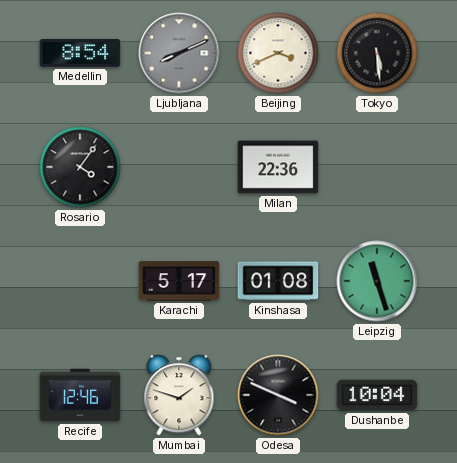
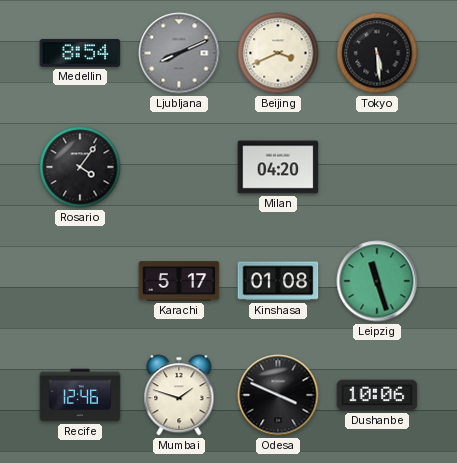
Milan: 22:36 -> 04:20
Dushanbe: 10:04 -> 10:06
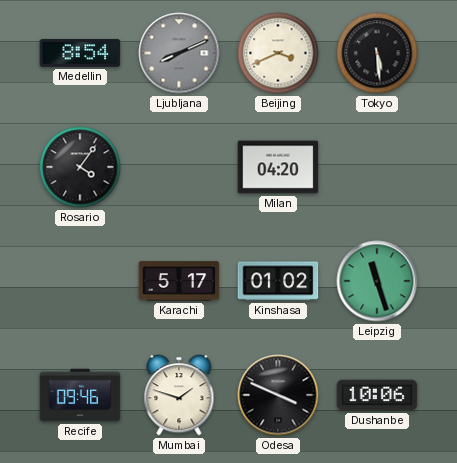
Kinshasa: 01:08 -> 01:02
Recife: 12:46 -> 09:46
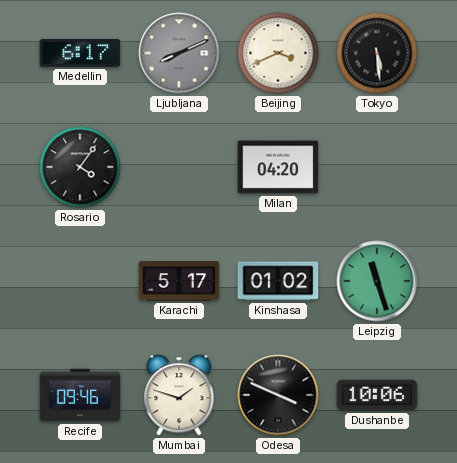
Medellin: 8:54 -> 6:17
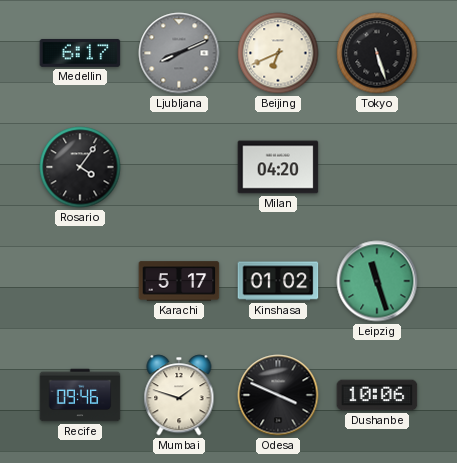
Beijing: 3:41 -> 6:41
Tokyo: 5:29 -> 5:27
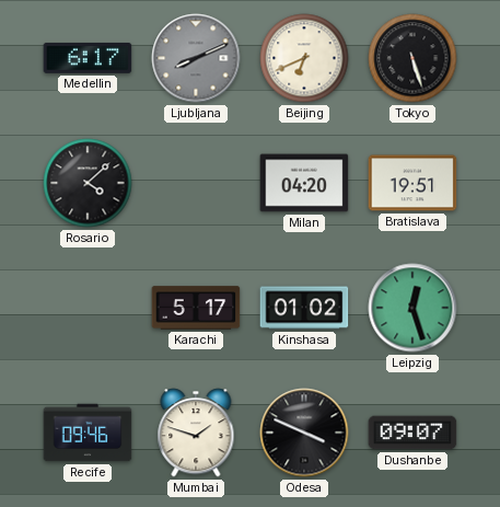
Rosario: 4:06 -> 4:08
Bratislava: none -> 19:51
Leipzig: 11:27 -> 12:27
Dushanbe: 10:06 -> 09:07
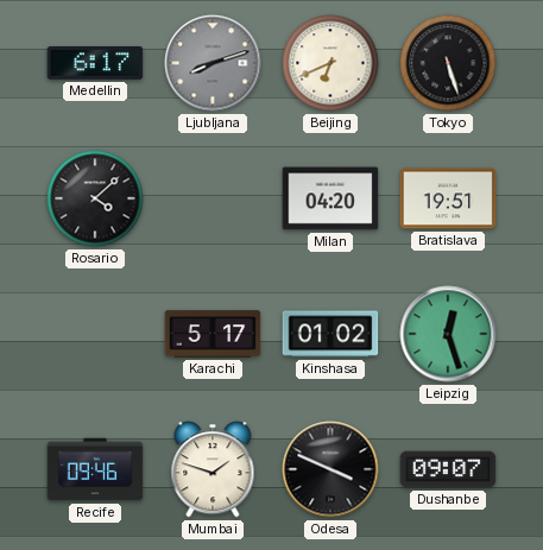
Ljubljana: 8:11 -> 8:12
